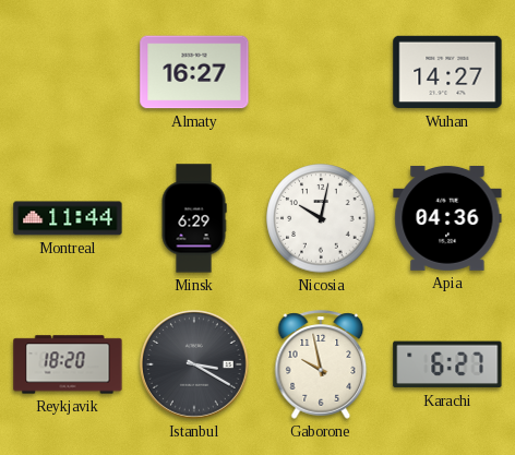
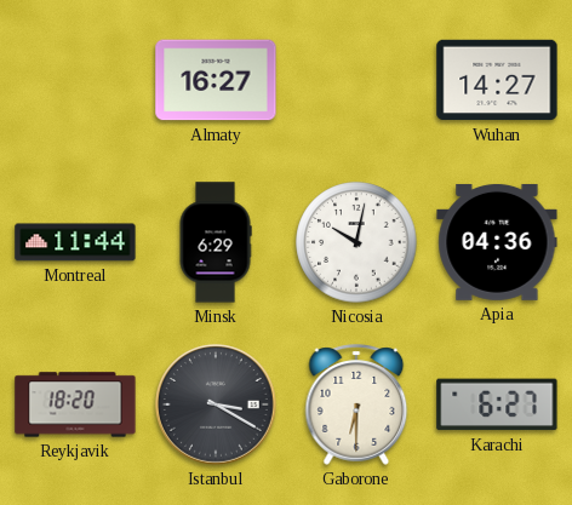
Gaborone: 9:58 -> 6:30
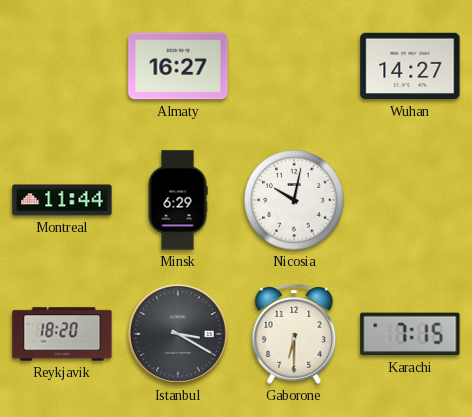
Apia: 04:36 -> none
Karachi: 6:27 -> 7:15
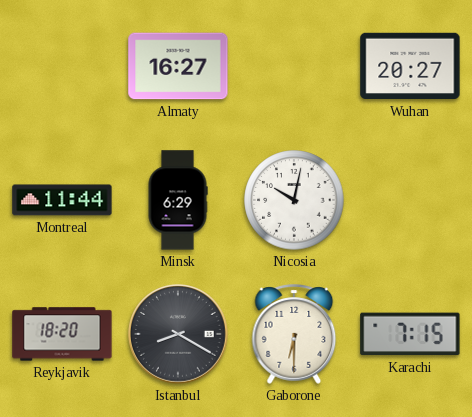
Wuhan: 14:27 -> 20:27
Istanbul: 3:20 -> 8:20
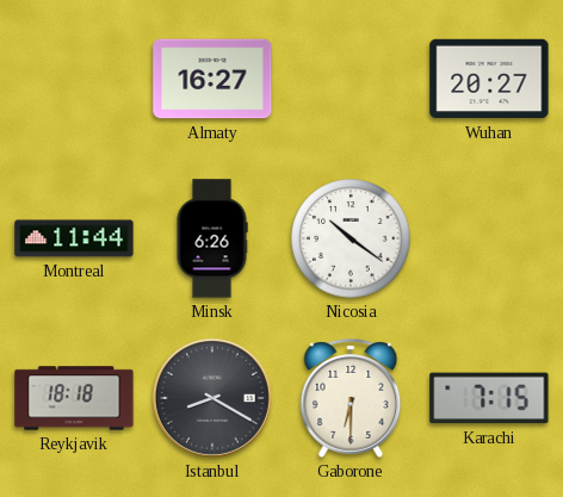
Minsk: 6:29 -> 6:26
Nicosia: 10:02 -> 10:21
Reykjavik: 18:20 -> 18:18
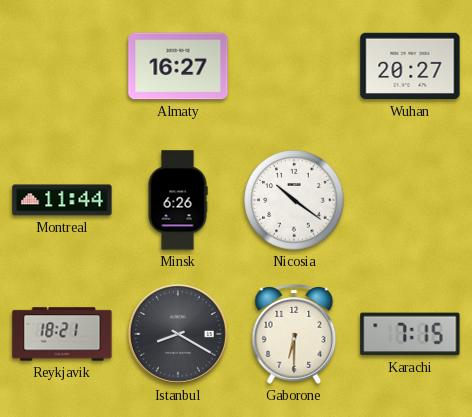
Reykjavik: 18:18 -> 18:21
